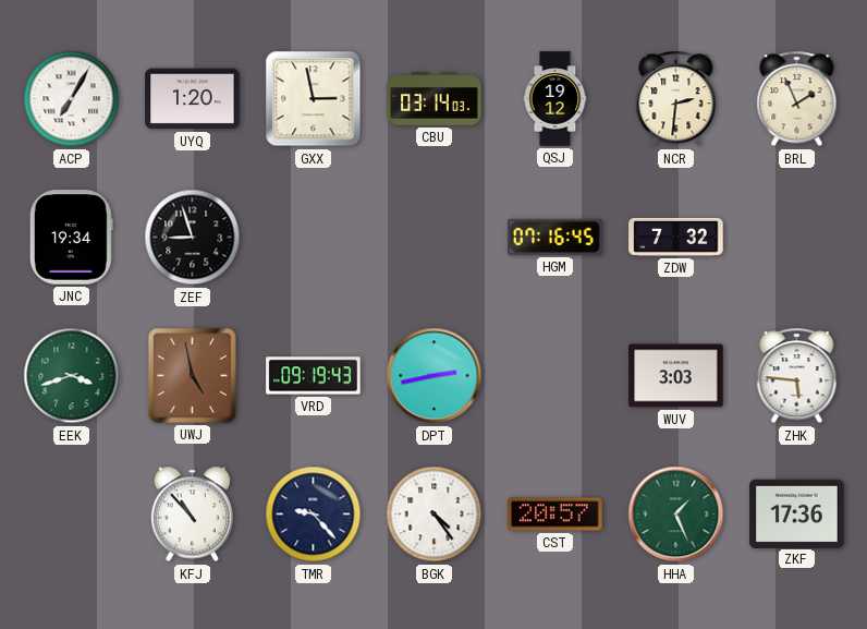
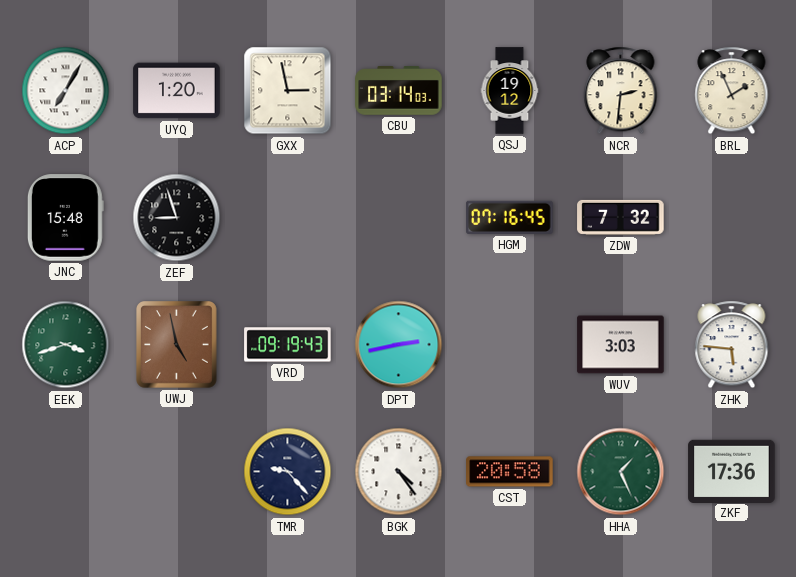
JNC: 19:34 -> 15:48
KFJ: 10:53 -> none
CST: 20:57 -> 20:58
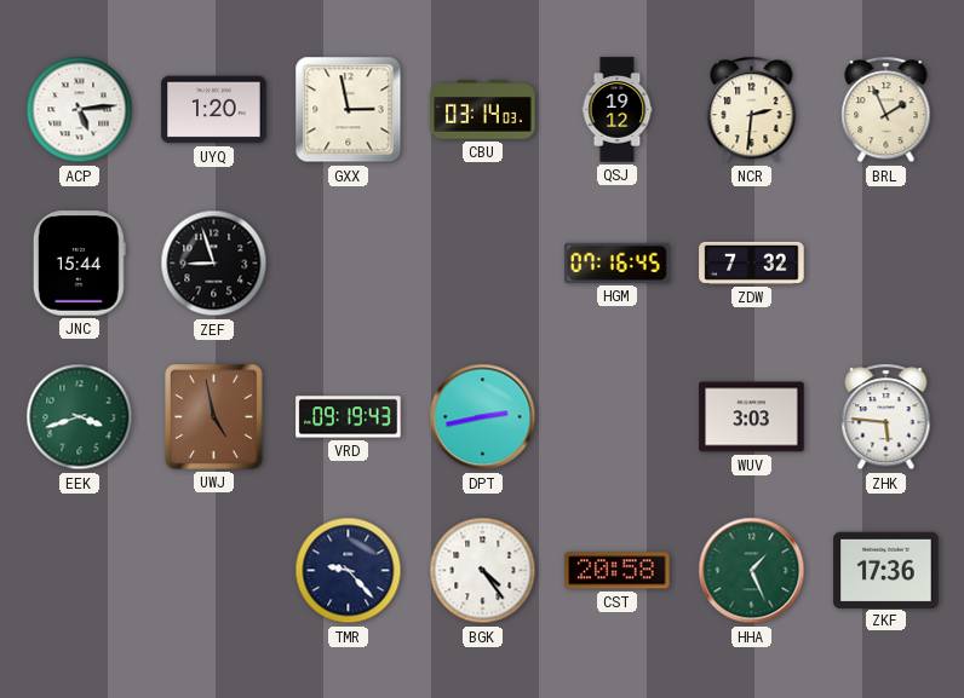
ACP: 7:05 -> 5:14
JNC: 15:48 -> 15:44
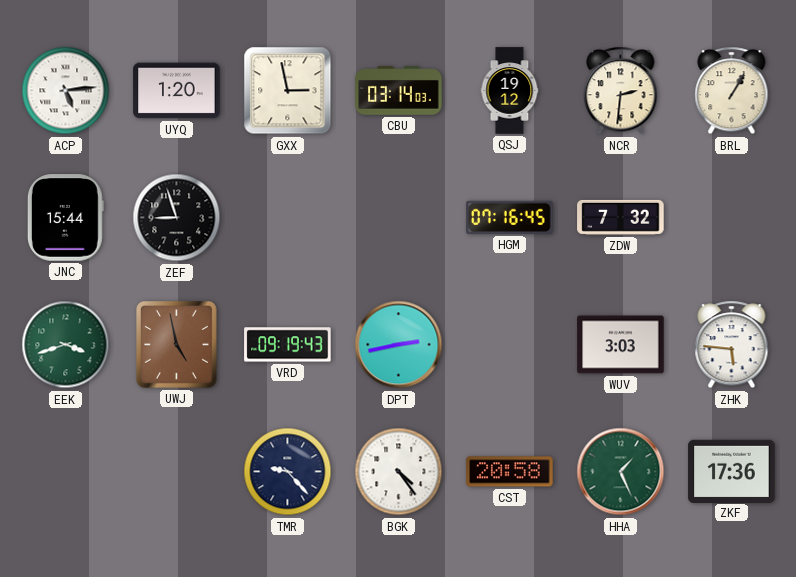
BRL: 1:56 -> 1:05
